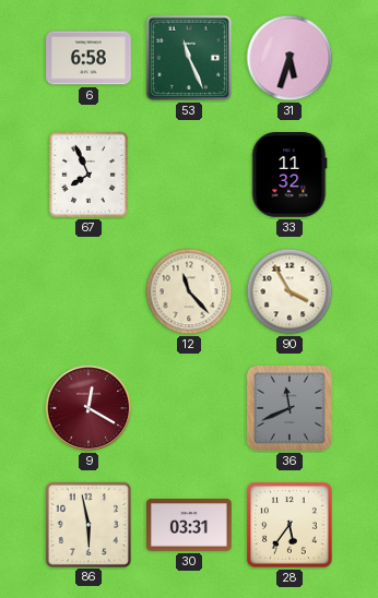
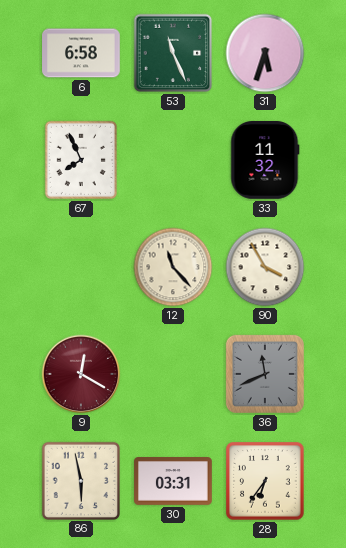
28: 5:36 -> 6:36
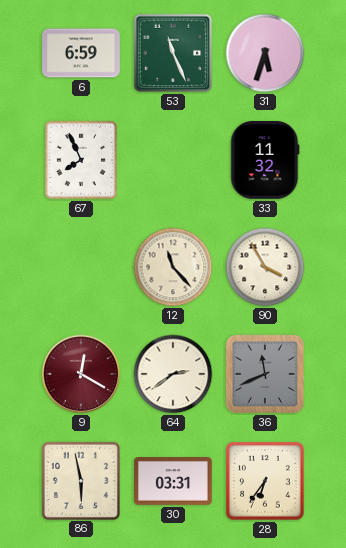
6: 6:58 -> 6:59
64: none -> 2:39
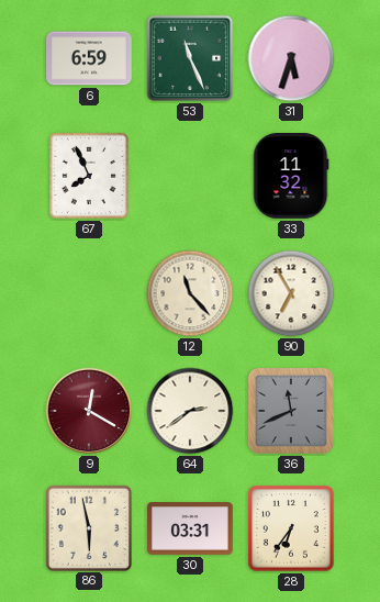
90: 3:55 -> 6:55
